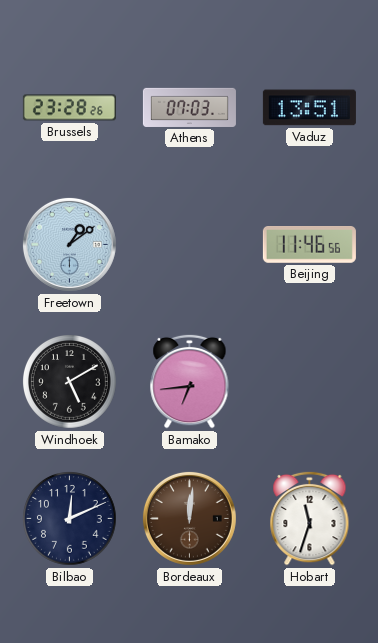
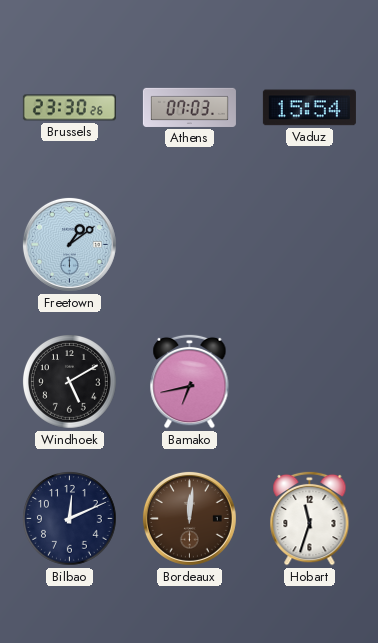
Brussels: 23:28 -> 23:30
Vaduz: 13:51 -> 15:54
Beijing: 11:46 -> none
Bamako: 6:44 -> 6:43
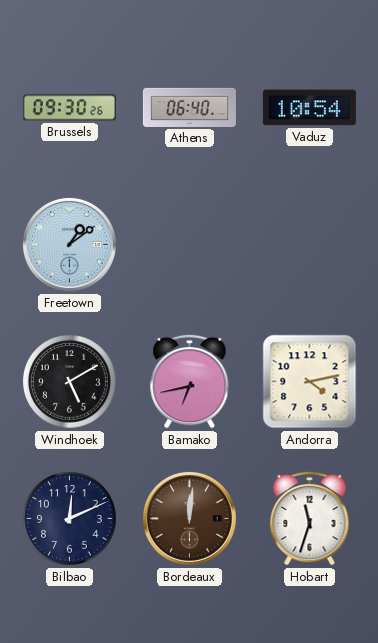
Brussels: 23:30 -> 09:30
Athens: 07:03 -> 06:40
Vaduz: 15:54 -> 10:54
Andorra: none -> 4:13
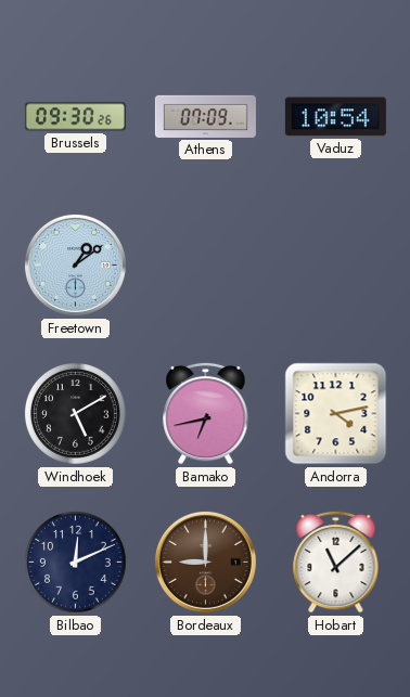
Athens: 06:40 -> 07:09
Bordeaux: 12:01 -> 9:00
Hobart: 11:33 -> 11:08
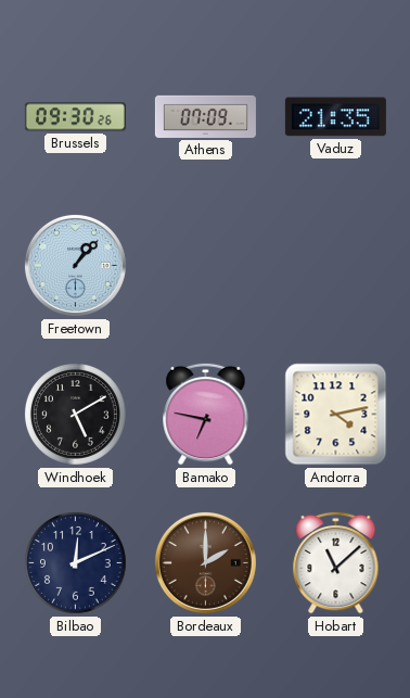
Vaduz: 10:54 -> 21:35
Freetown: 1:09 -> 1:07
Bamako: 6:43 -> 6:47
Bordeaux: 9:00 -> 2:00
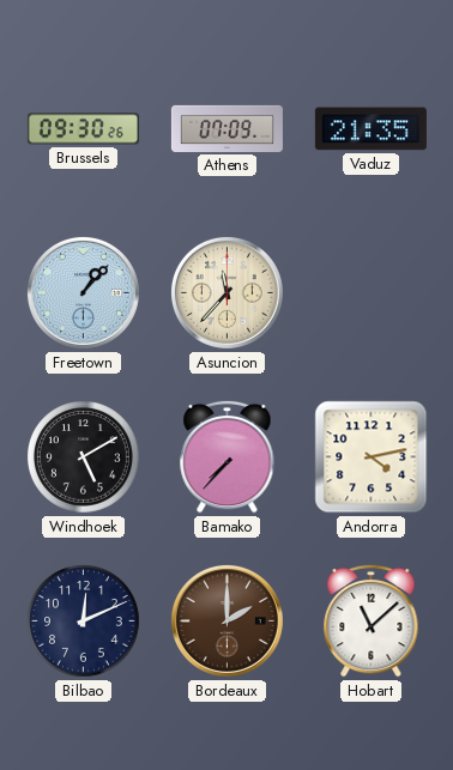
Asuncion: none -> 11:37
Bamako: 6:47 -> 7:37
